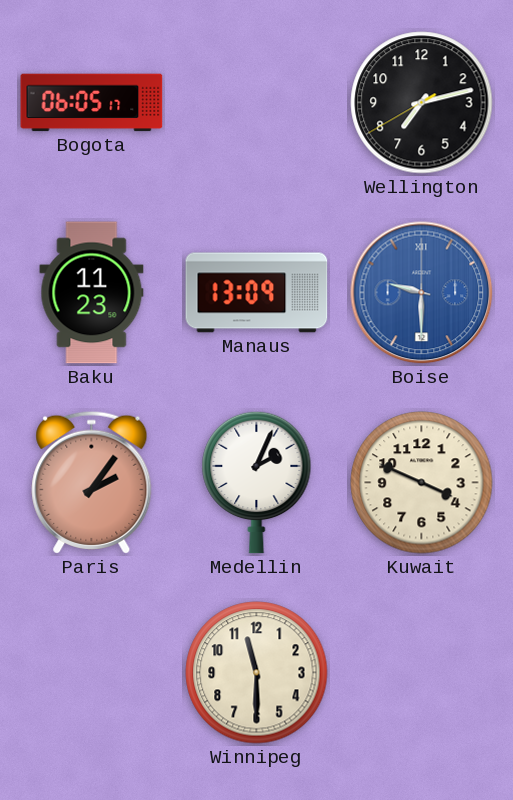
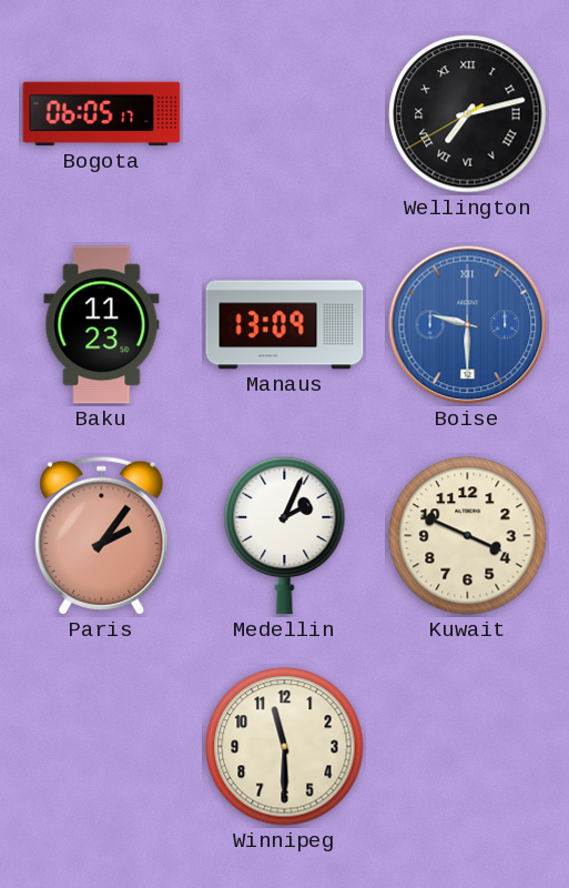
Wellington numerals: Arabic -> Roman
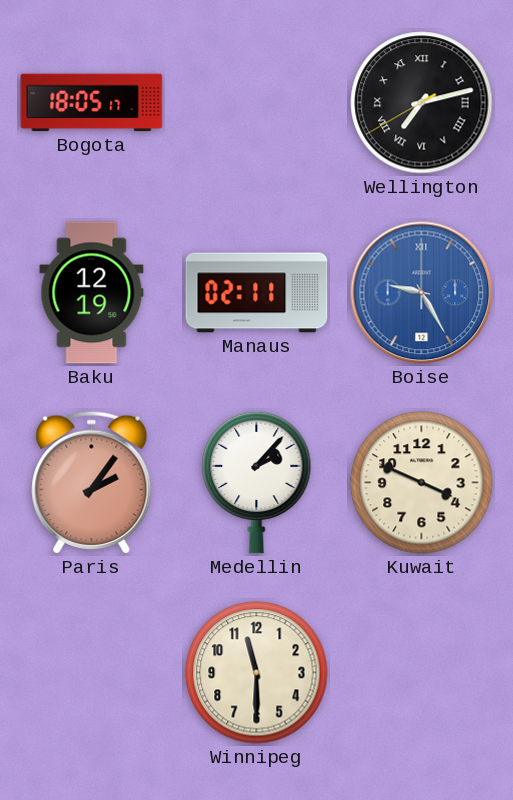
Bogota: 06:05 -> 18:05
Baku: 11:23 -> 12:19
Manaus: 13:09 -> 02:11
Boise: 9:30 -> 9:25
Medellin: 2:04 -> 2:07
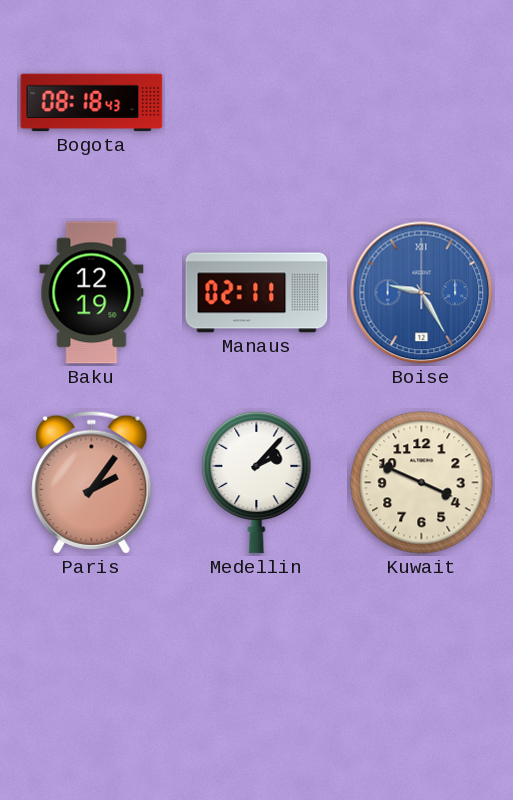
Bogota: 18:05 -> 08:18
Wellington: 7:12 -> none
Winnipeg: 11:30 -> none
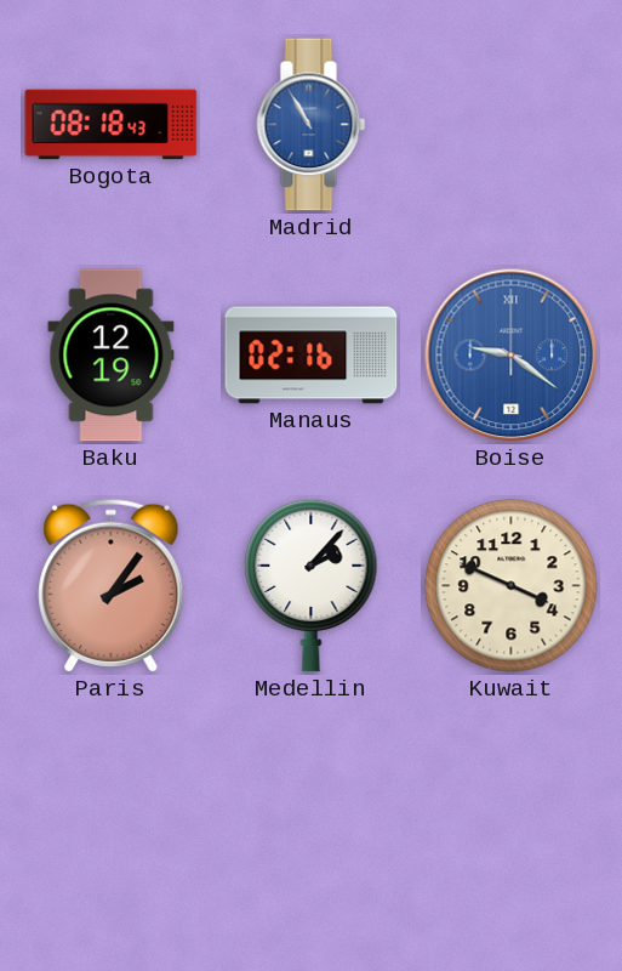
Madrid: none -> 10:55
Manaus: 02:11 -> 02:16
Boise: 9:25 -> 9:21
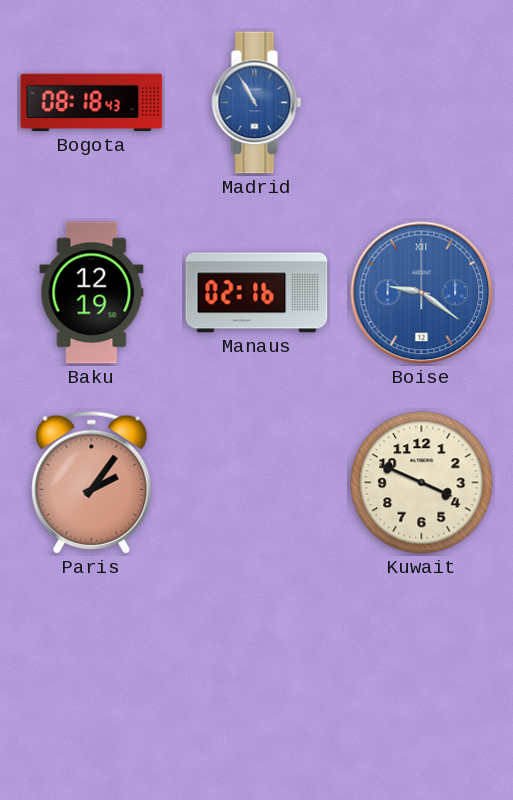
Medellin: 2:07 -> none
